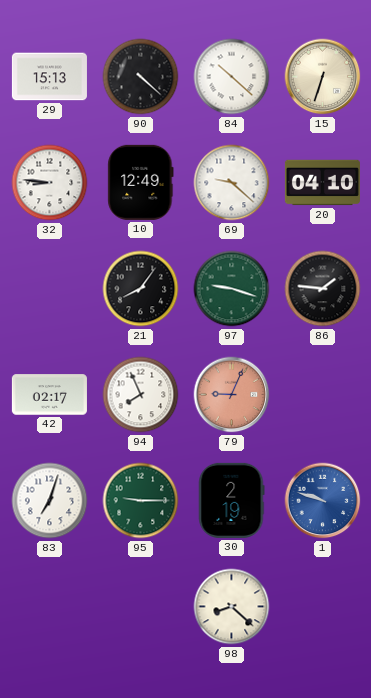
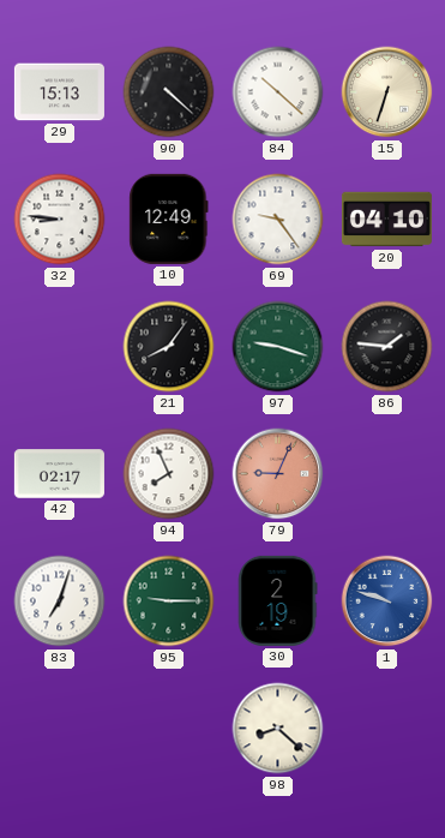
69: 9:22 -> 9:24
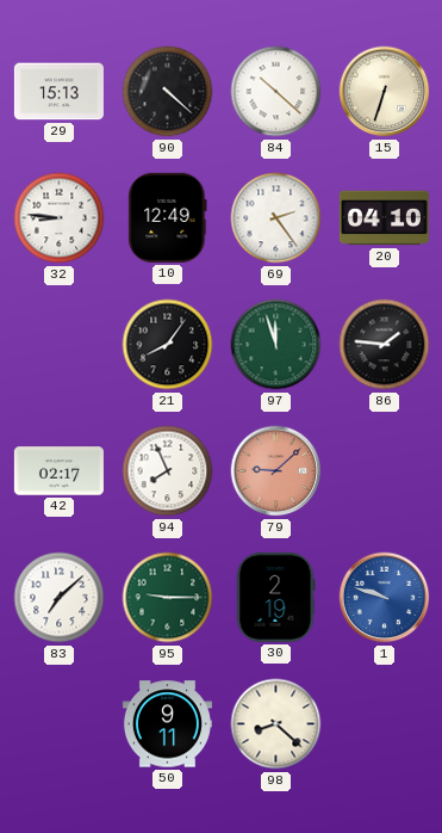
69: 9:24 -> 2:24
97: 9:18 -> 11:57
79: 9:04 -> 9:08
83: 7:03 -> 7:08
50: none -> 9:11
